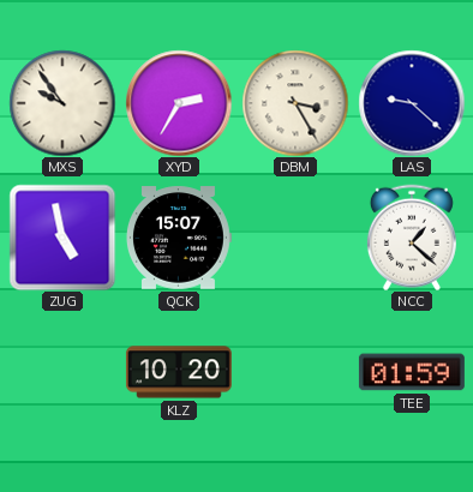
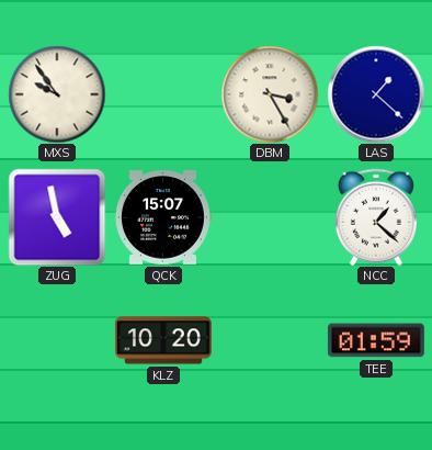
XYD: 2:35 -> none
LAS: 9:22 -> 1:22
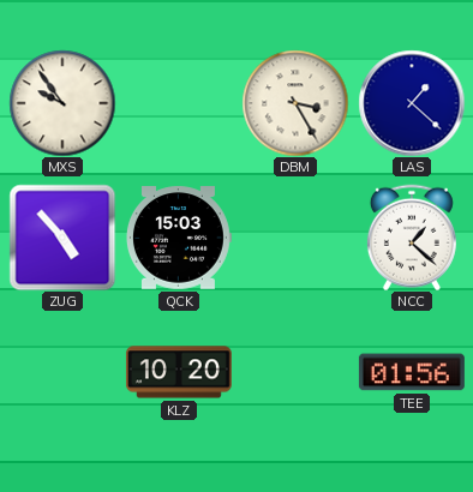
ZUG: 4:58 -> 4:53
QCK: 15:07 -> 15:03
TEE: 01:59 -> 01:56
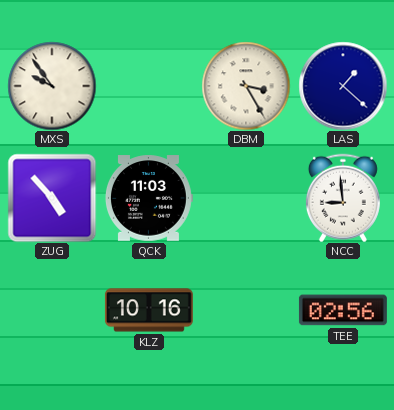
QCK: 15:03 -> 11:03
NCC: 1:22 -> 8:59
KLZ: 10:20 -> 10:16
TEE: 01:56 -> 02:56
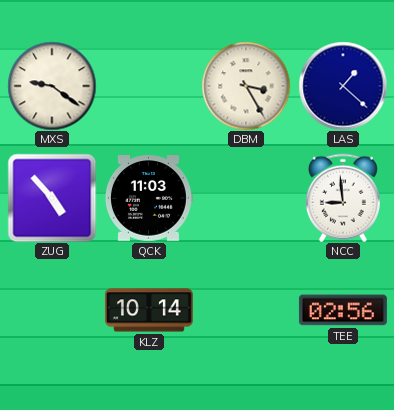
MXS: 9:54 -> 9:21
KLZ: 10:16 -> 10:14
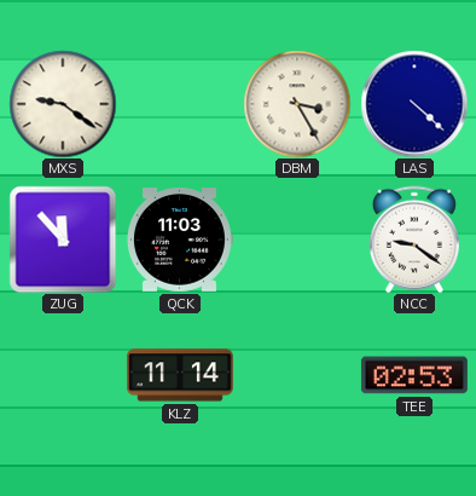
LAS: 1:22 -> 4:22
ZUG: 4:53 -> 11:53
NCC: 8:59 -> 9:21
KLZ: 10:14 -> 11:14
TEE: 02:56 -> 02:53
